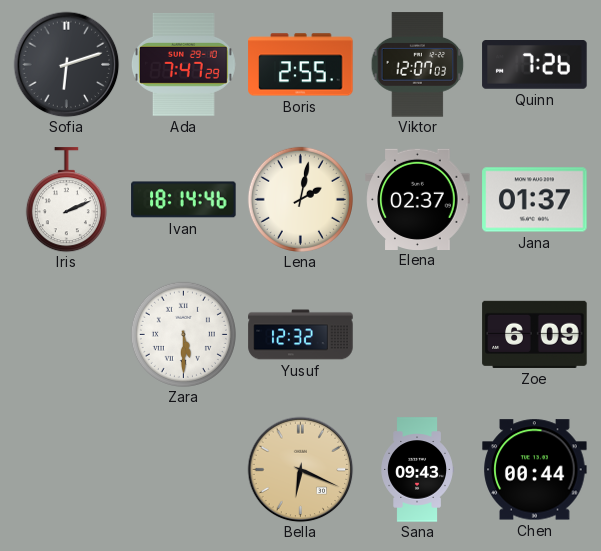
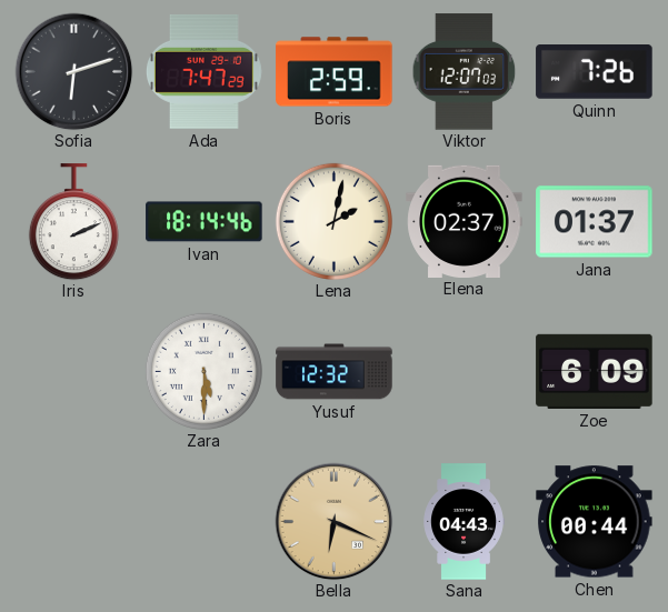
Boris: 2:55 -> 2:59
Sana: 09:43 -> 04:43
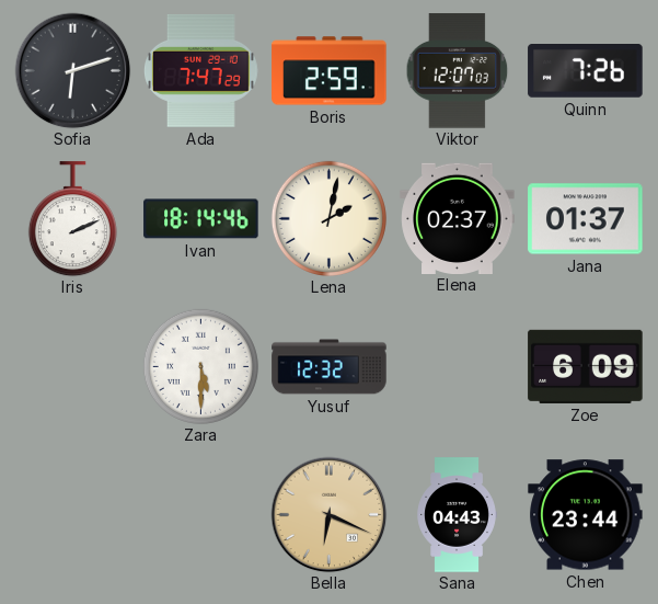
Chen: 00:44 -> 23:44
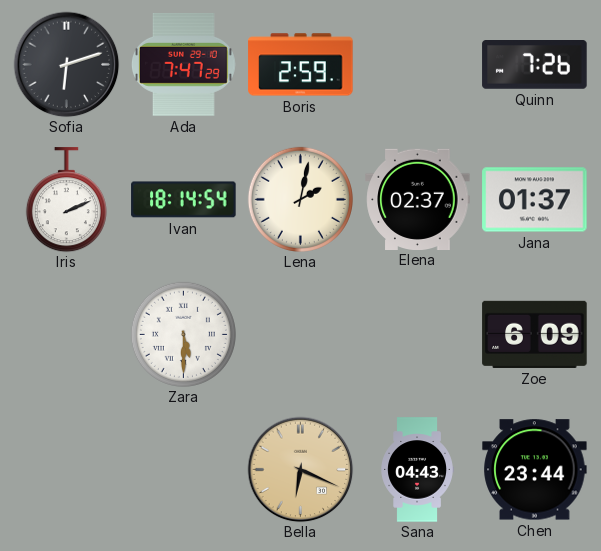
Viktor: 12:07 -> none
Ivan: 18:14:46 -> 18:14:54
Yusuf: 12:32 -> none
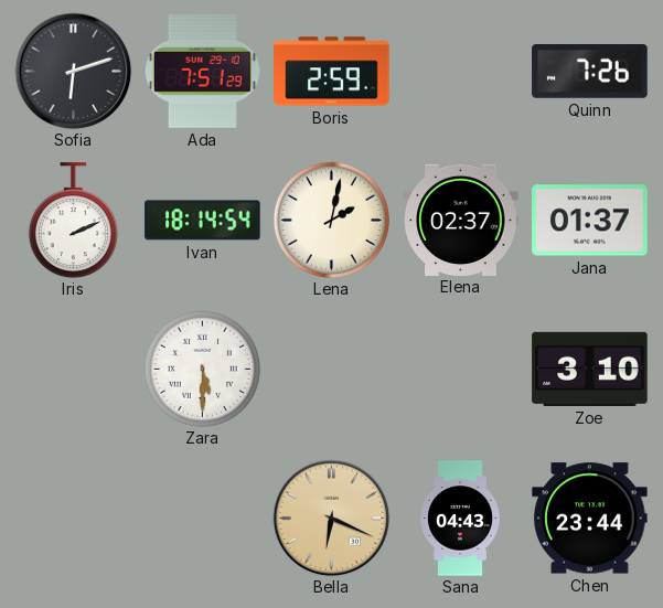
Ada: 7:47 -> 7:51
Zoe: 6:09 -> 3:10
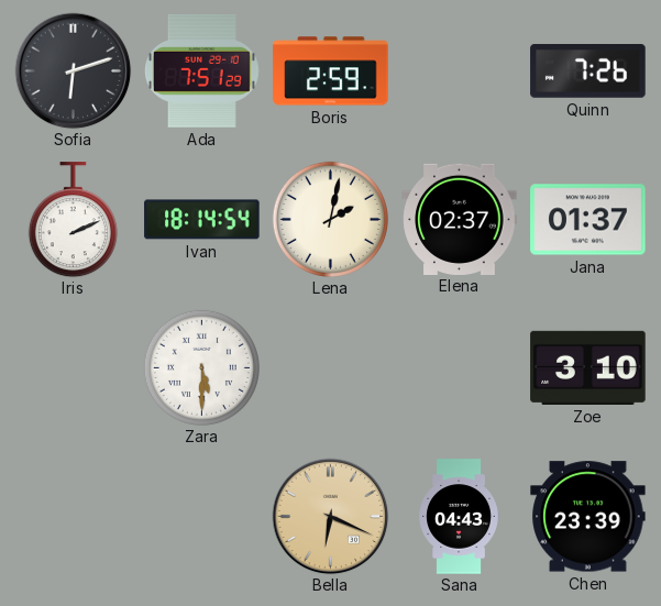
Chen: 23:44 -> 23:39
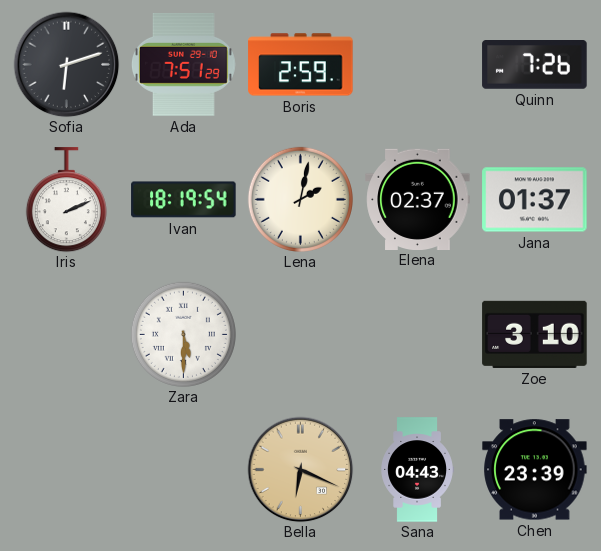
Ivan: 18:14 -> 18:19
